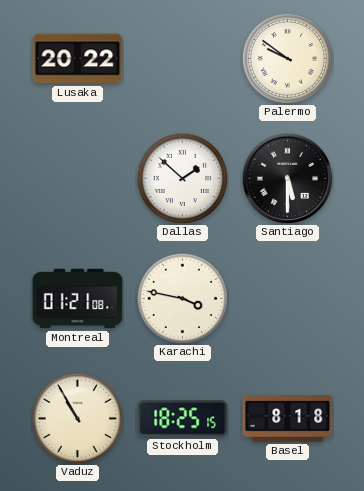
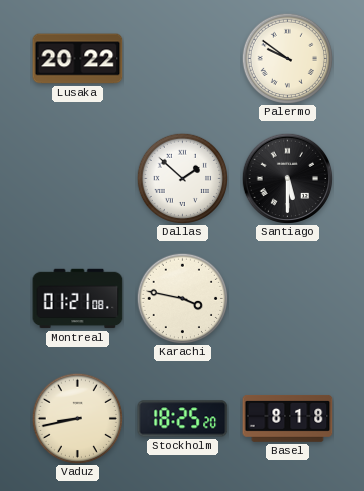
Vaduz: 10:55 -> 8:43
Stockholm: 18:25:15 -> 18:25:20
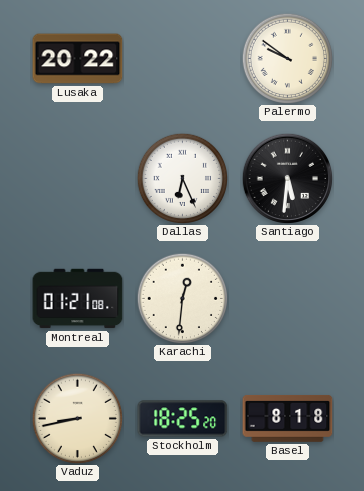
Dallas: 1:52 -> 6:26
Santiago: 5:30 -> 5:31
Karachi: 3:47 -> 12:31
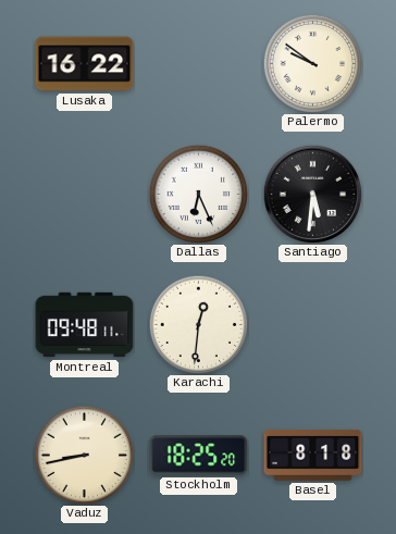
Lusaka: 20:22 -> 16:22
Montreal: 01:21 -> 09:48
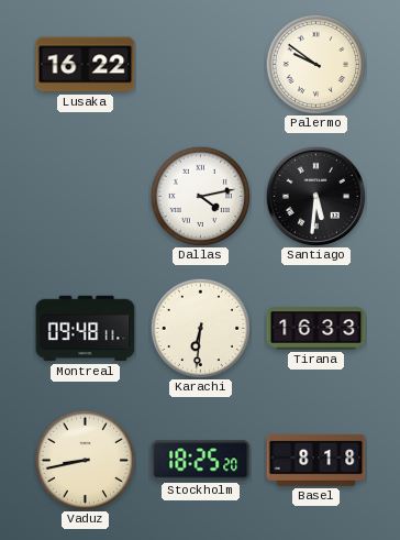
Dallas: 6:26 -> 4:13
Karachi: 12:31 -> 6:31
Tirana: none -> 16:33
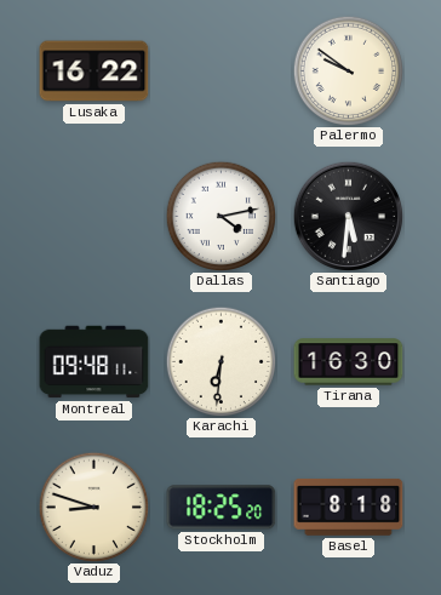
Tirana: 16:33 -> 16:30
Vaduz: 8:43 -> 8:48
